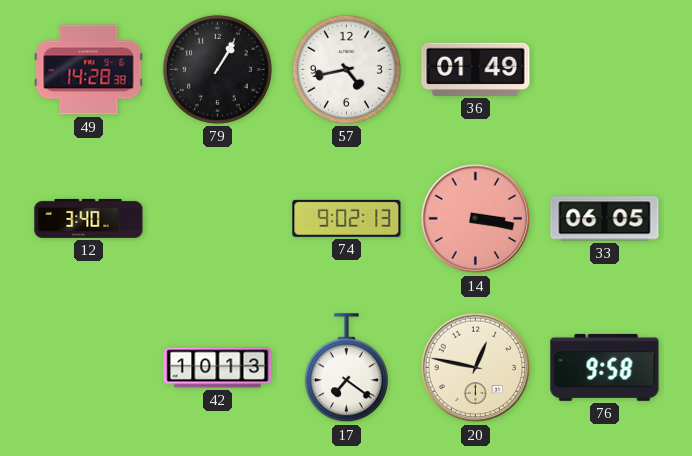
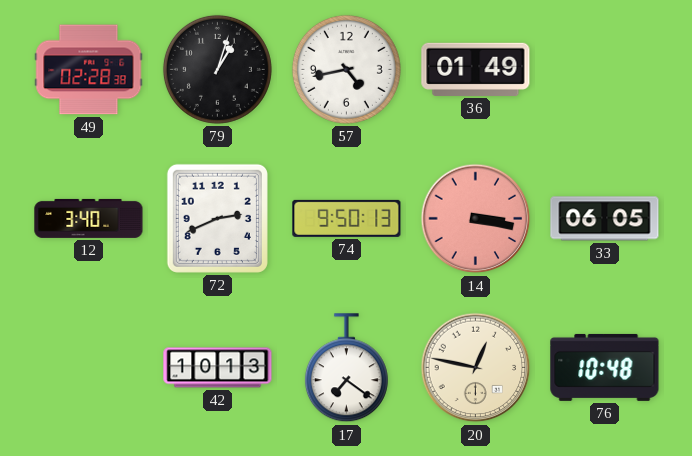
49: 14:28 -> 02:28
79: 1:05 -> 1:03
72: none -> 2:41
74: 9:02 -> 9:50
76: 9:58 -> 10:48
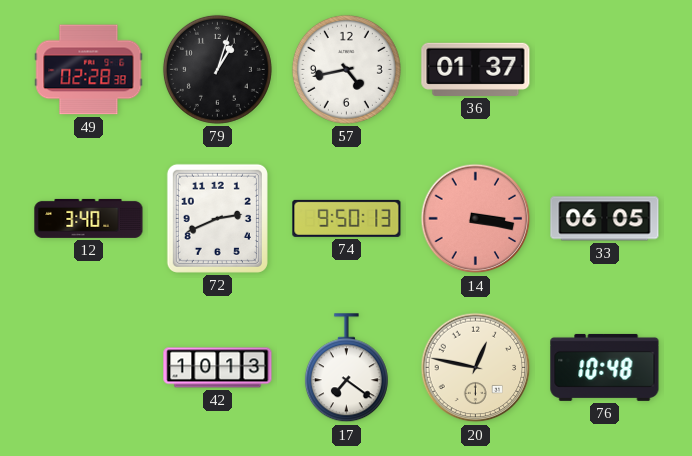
36: 01:49 -> 01:37
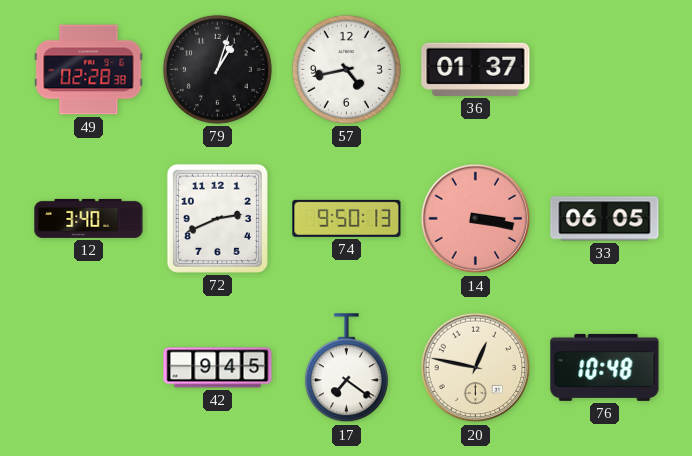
42: 10:13 -> 9:45
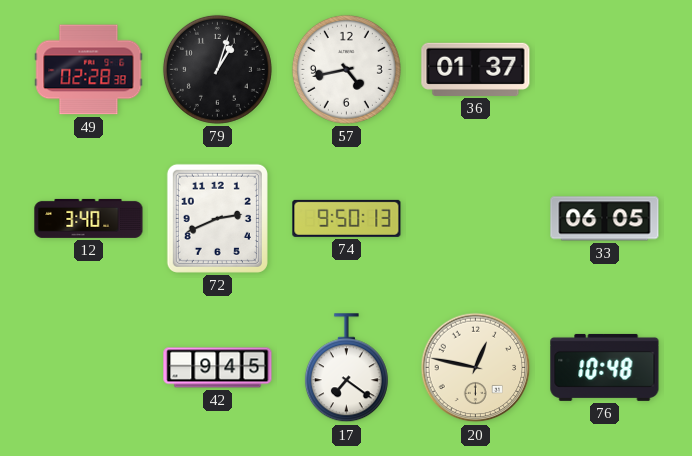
14: 3:17 -> none
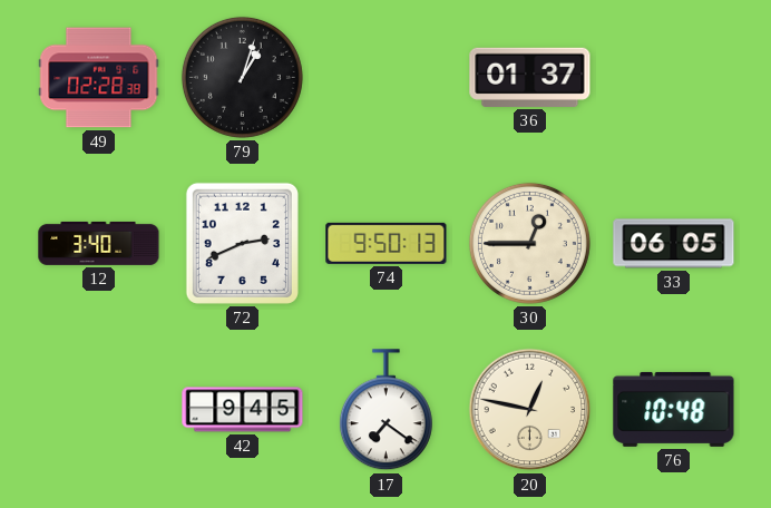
57: 4:43 -> none
30: none -> 12:45
